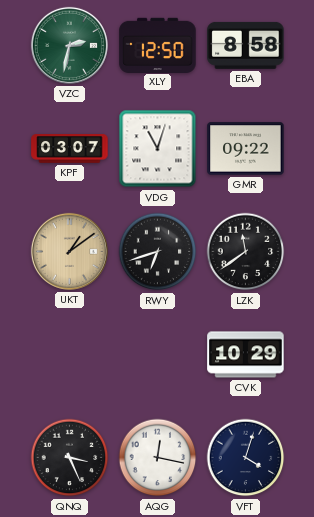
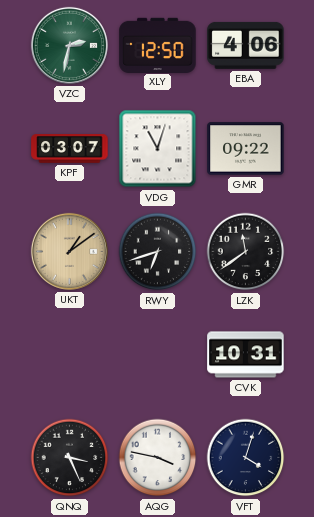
EBA: 8:58 -> 4:06
CVK: 10:29 -> 10:31
AQG: 12:17 -> 3:47
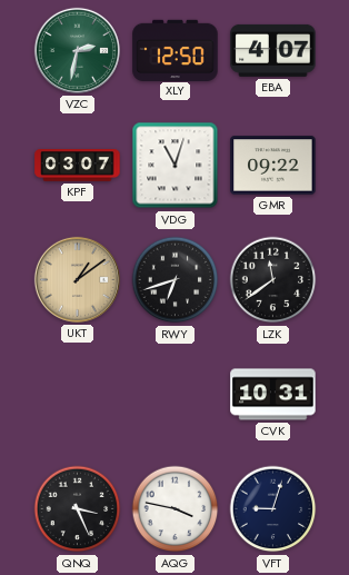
EBA: 4:06 -> 4:07
VFT: 4:03 -> 9:03
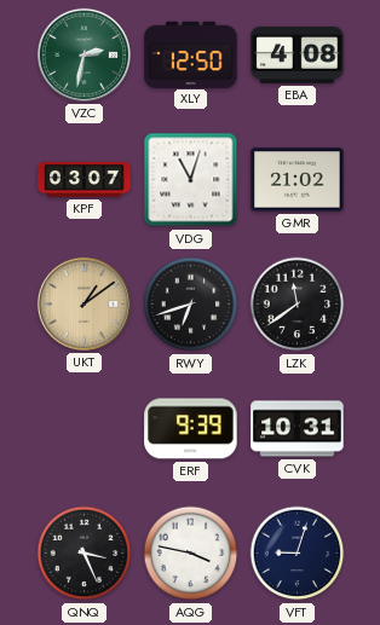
EBA: 4:07 -> 4:08
GMR: 09:22 -> 21:02
ERF: none -> 9:39
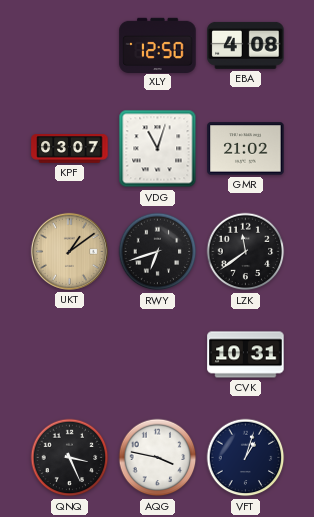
VZC: 2:32 -> none
ERF: 9:39 -> none
VFT: 9:03 -> 1:03
